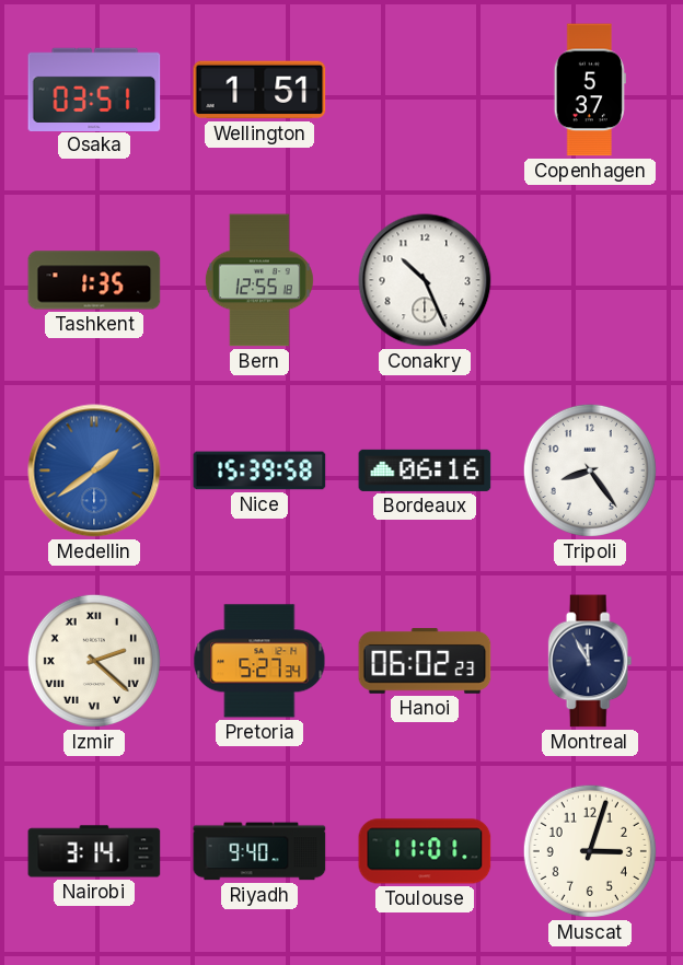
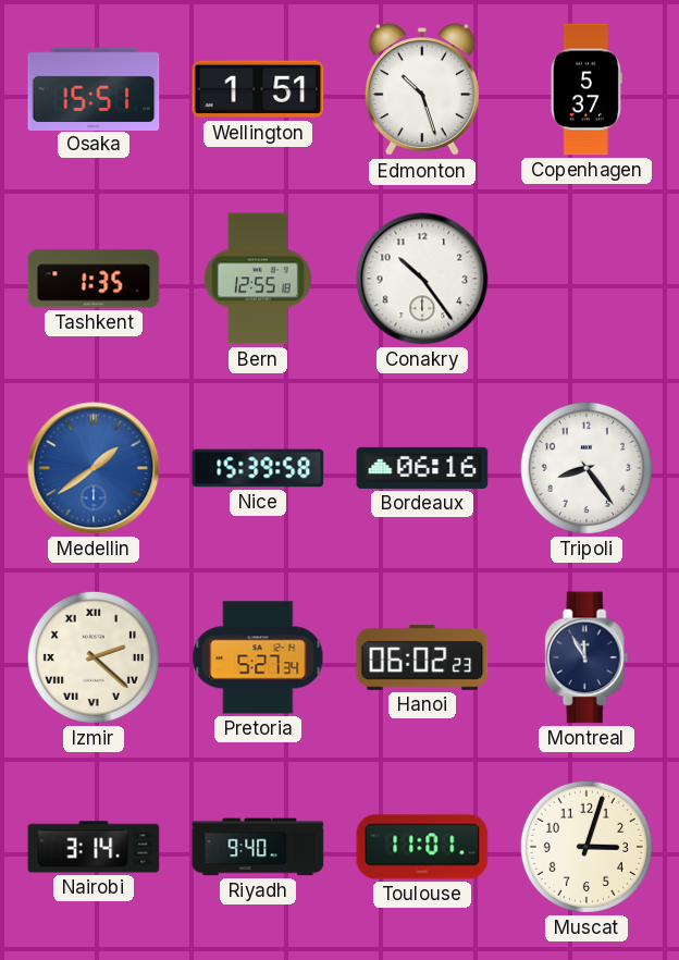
Osaka: 03:51 -> 15:51
Edmonton: none -> 10:27
Conakry: 10:26 -> 10:24
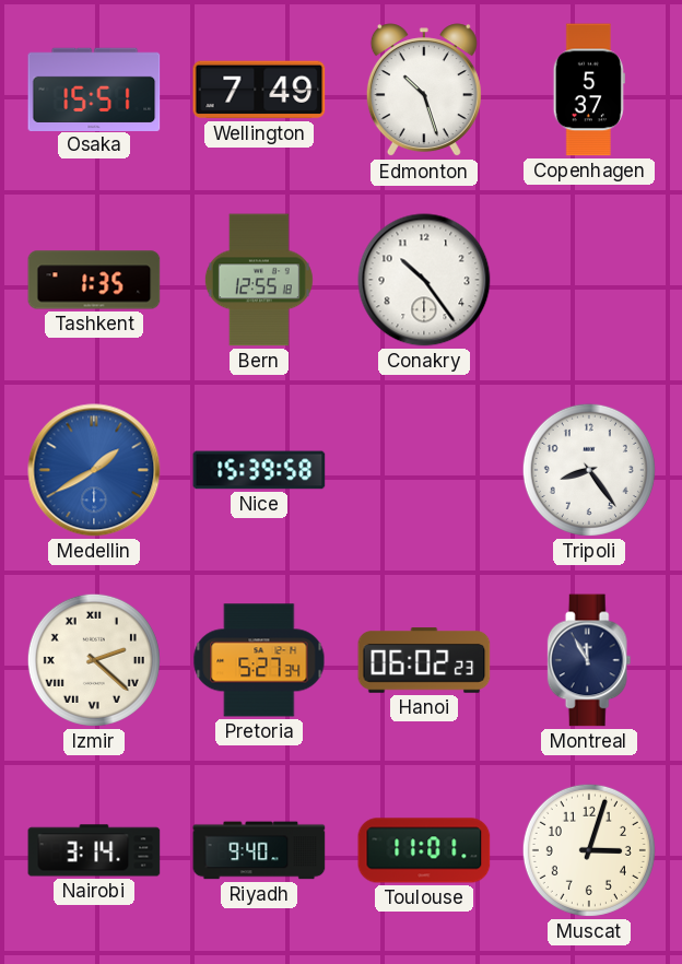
Wellington: 1:51 -> 7:49
Medellin: 1:39 -> 1:40
Bordeaux: 06:16 -> none
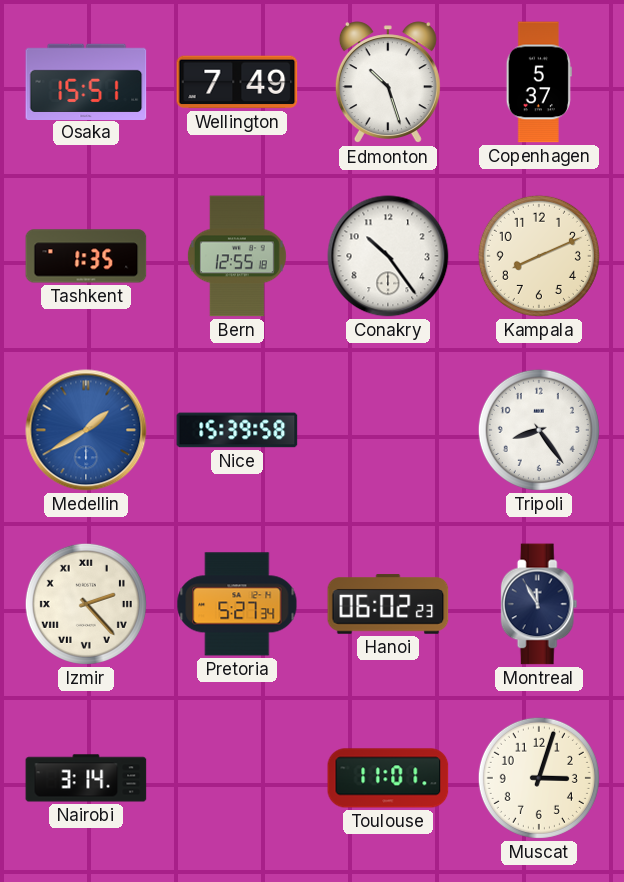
Kampala: none -> 8:11
Izmir: 2:22 -> 2:23
Riyadh: 9:40 -> none
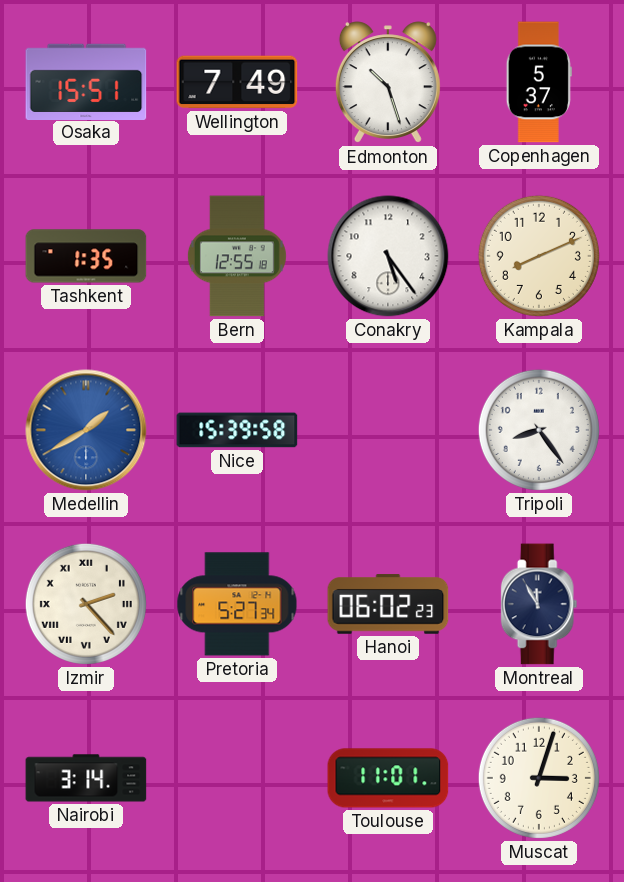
Conakry: 10:24 -> 5:24
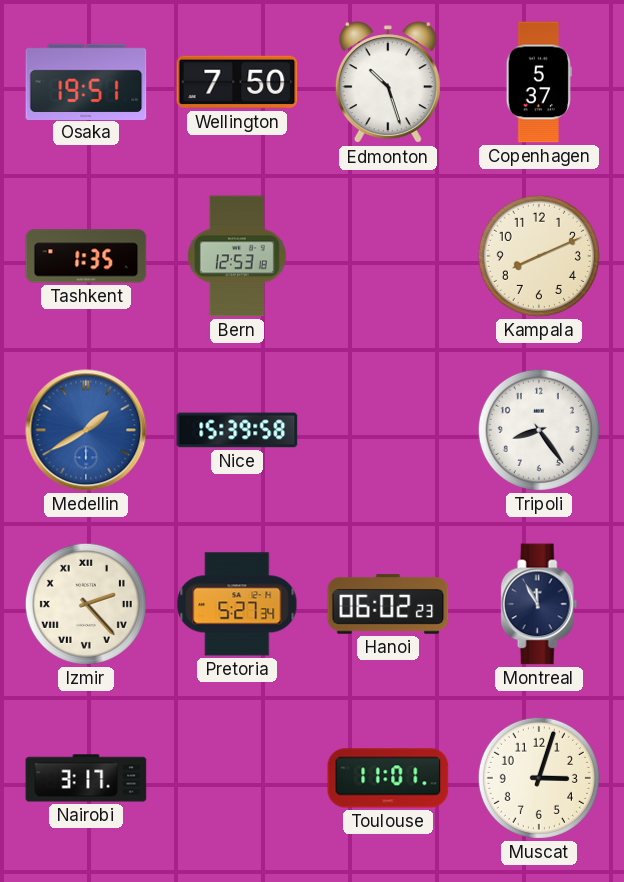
Osaka: 15:51 -> 19:51
Wellington: 7:49 -> 7:50
Bern: 12:55 -> 12:53
Conakry: 5:24 -> none
Nairobi: 3:14 -> 3:17
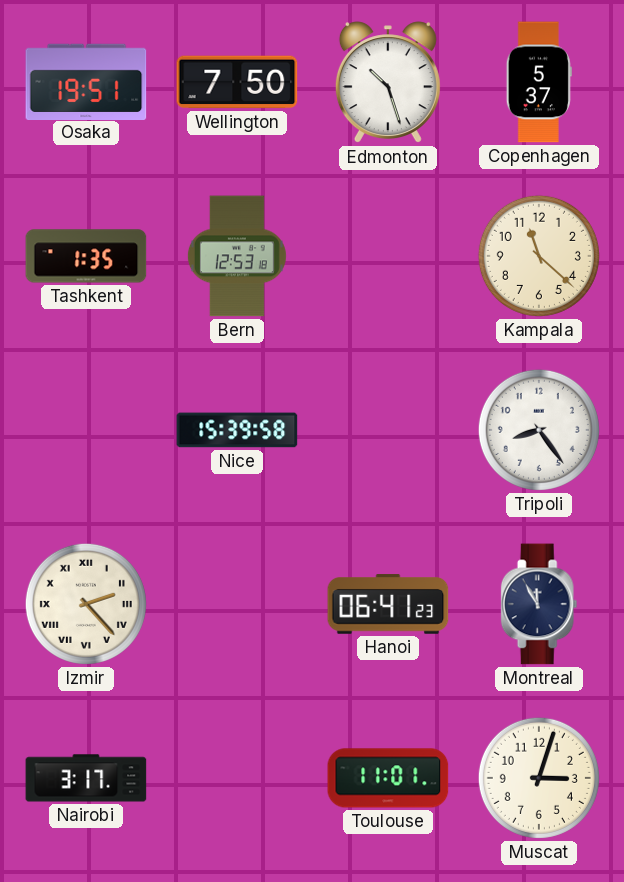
Kampala: 8:11 -> 11:22
Medellin: 1:40 -> none
Pretoria: 5:27 -> none
Hanoi: 06:02 -> 06:41
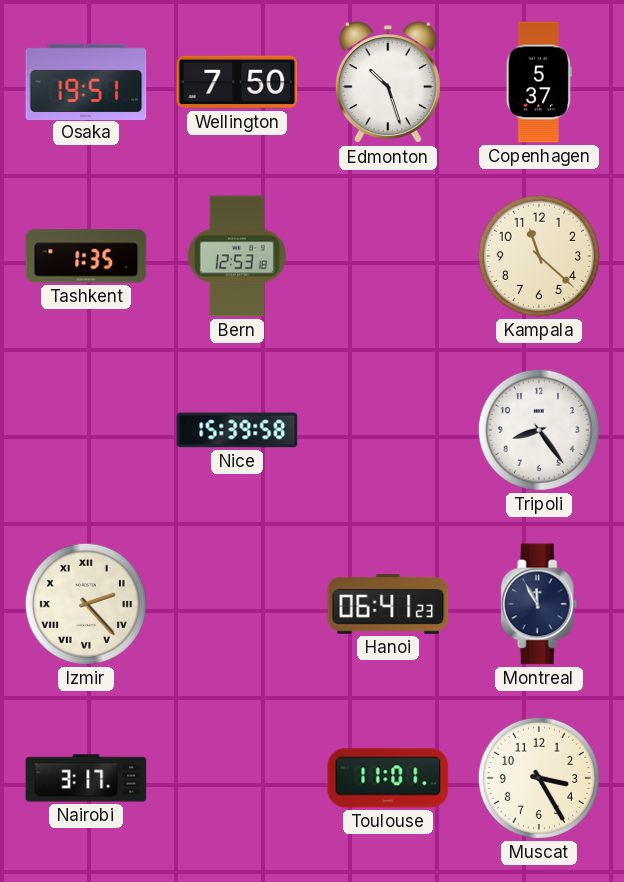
Muscat: 3:03 -> 3:25
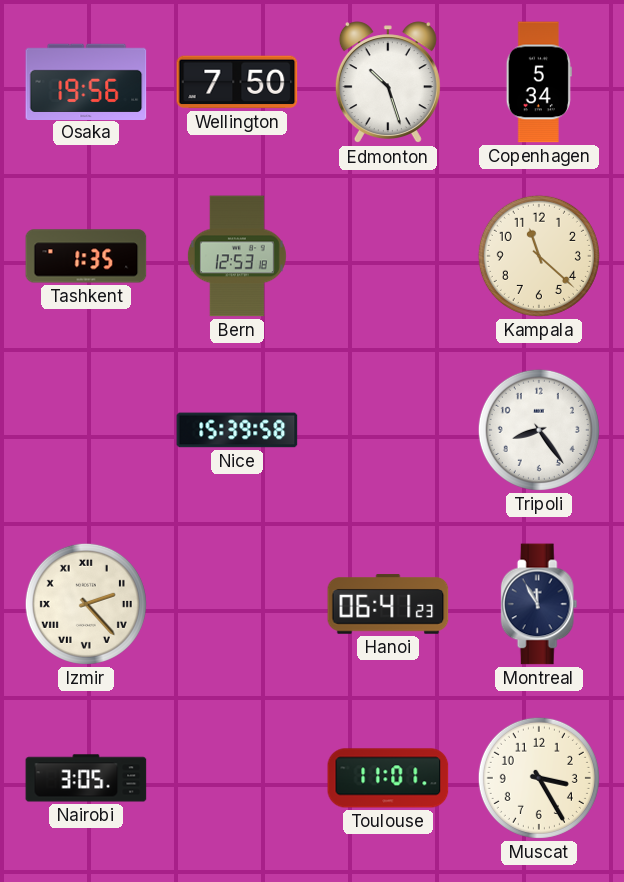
Osaka: 19:51 -> 19:56
Copenhagen: 5:37 -> 5:34
Nairobi: 3:17 -> 3:05
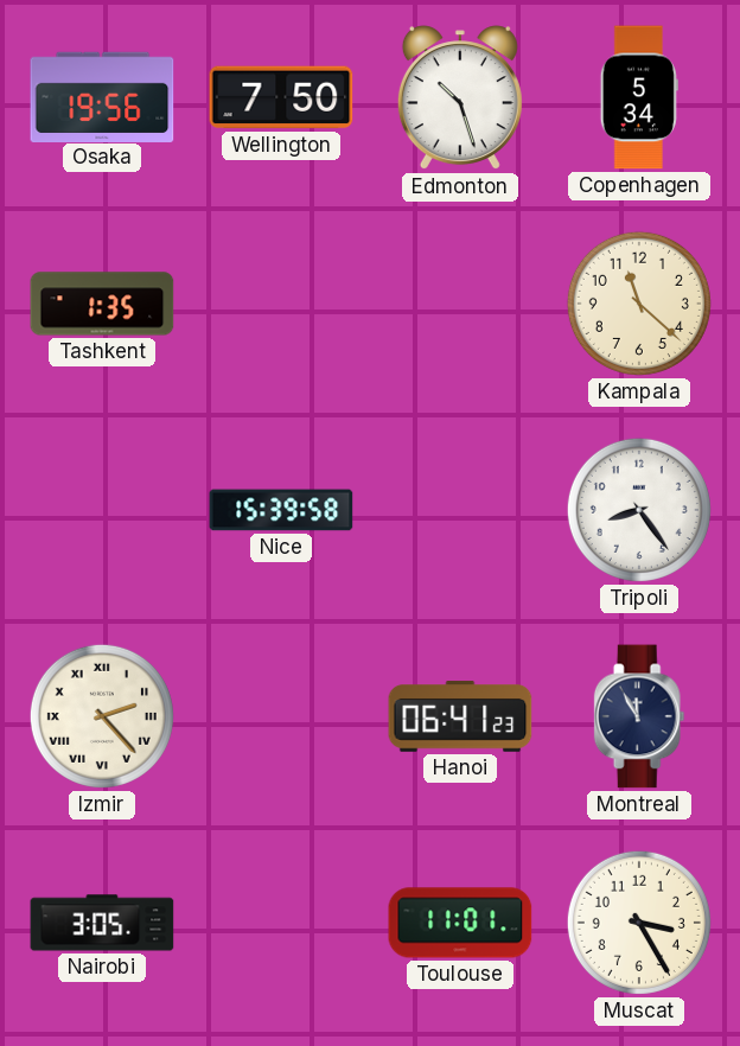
Bern: 12:53 -> none
